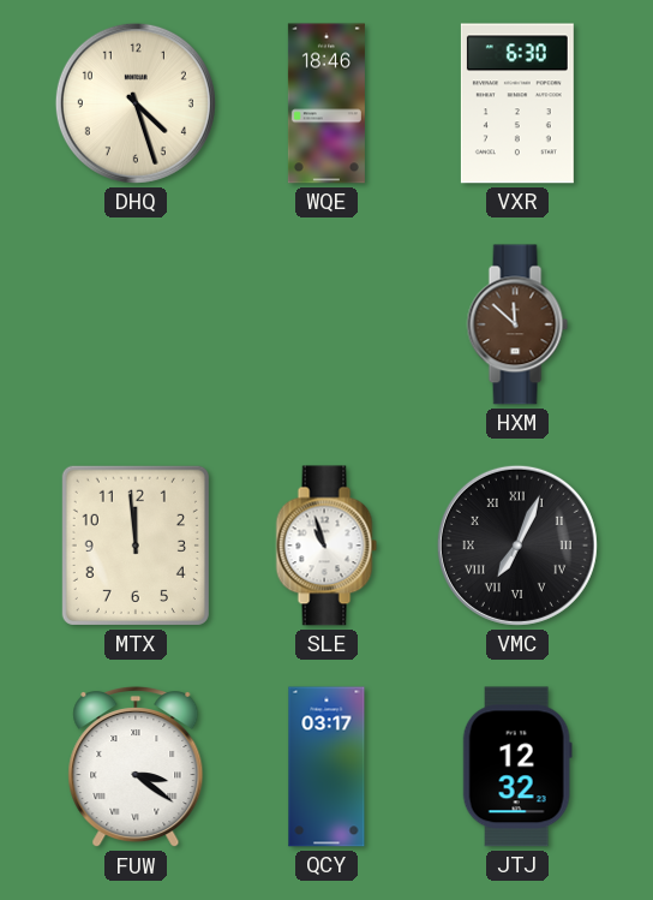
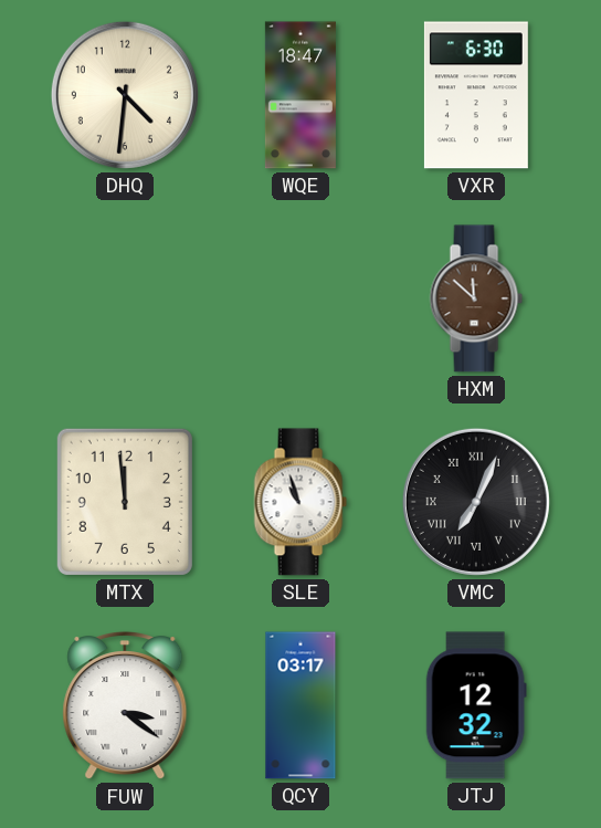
DHQ: 4:27 -> 4:31
WQE: 18:46 -> 18:47
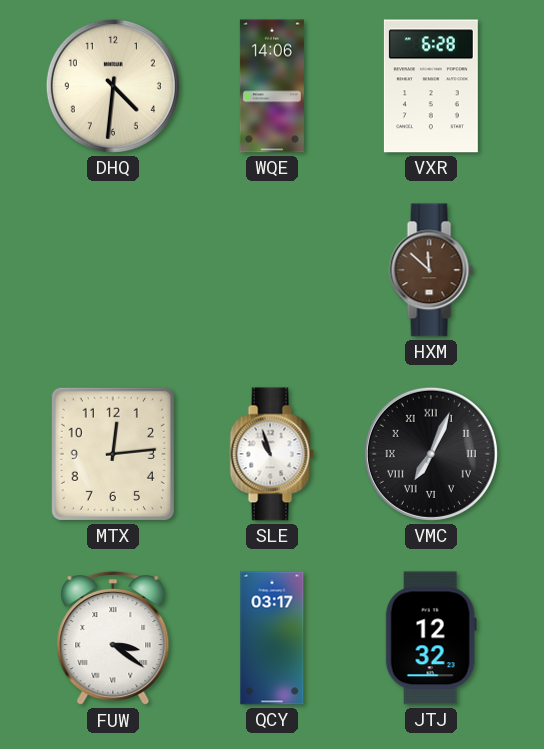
WQE: 18:47 -> 14:06
VXR: 6:30 -> 6:28
MTX: 11:59 -> 12:14
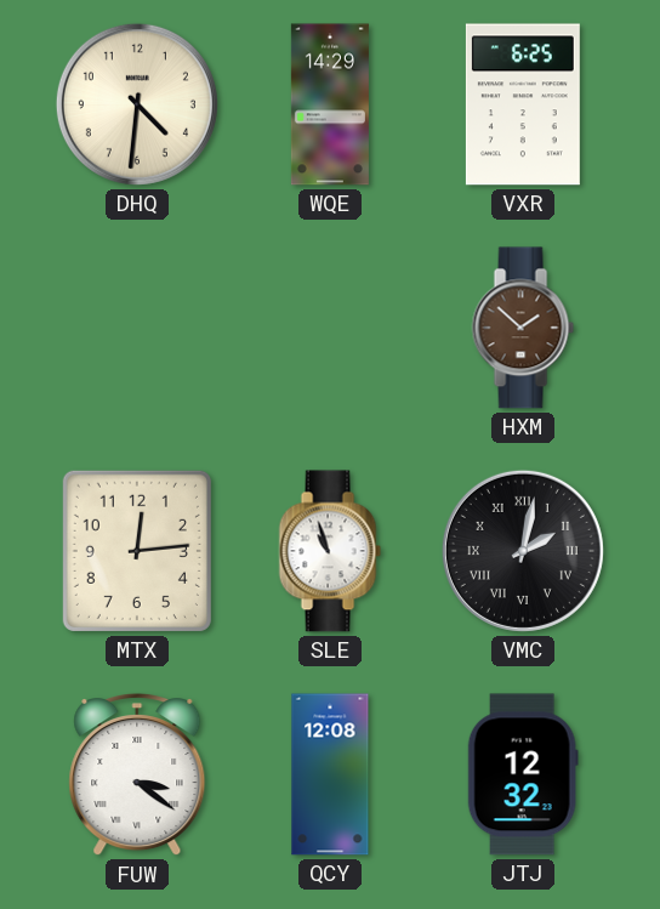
WQE: 14:06 -> 14:29
VXR: 6:28 -> 6:25
HXM: 11:52 -> 1:52
VMC: 7:04 -> 2:02
QCY: 03:17 -> 12:08
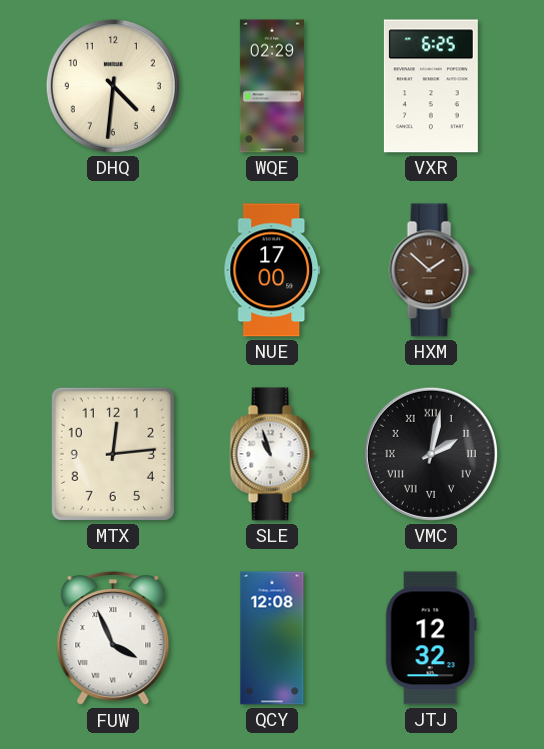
WQE: 14:29 -> 02:29
NUE: none -> 17:00
FUW: 3:21 -> 3:56
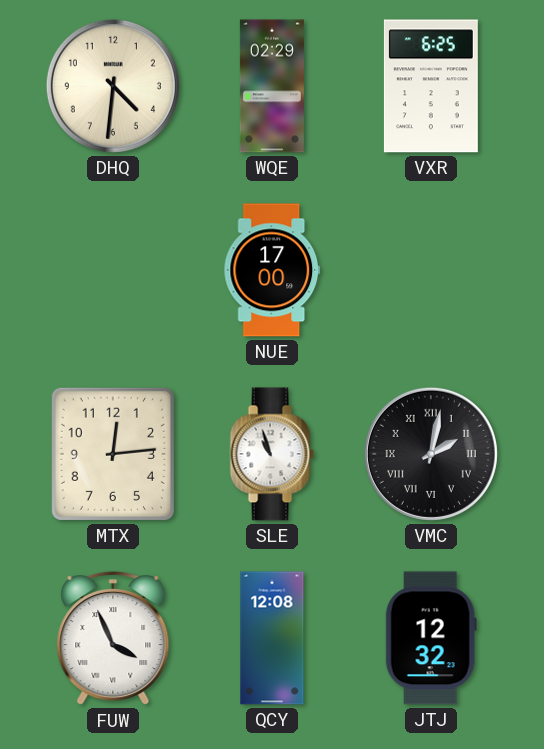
HXM: 1:52 -> none
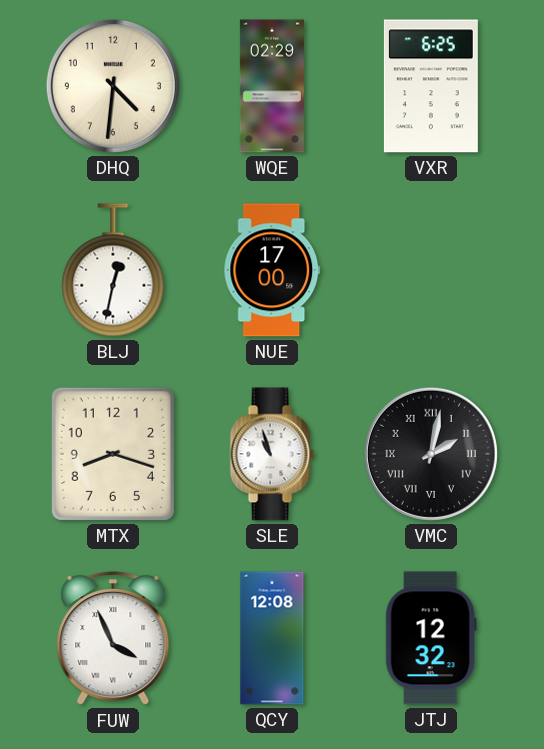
BLJ: none -> 12:32
MTX: 12:14 -> 8:18
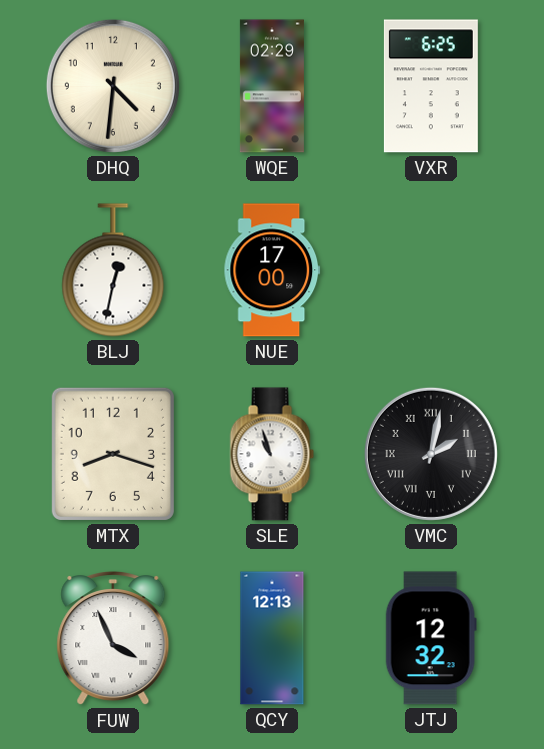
QCY: 12:08 -> 12:13
